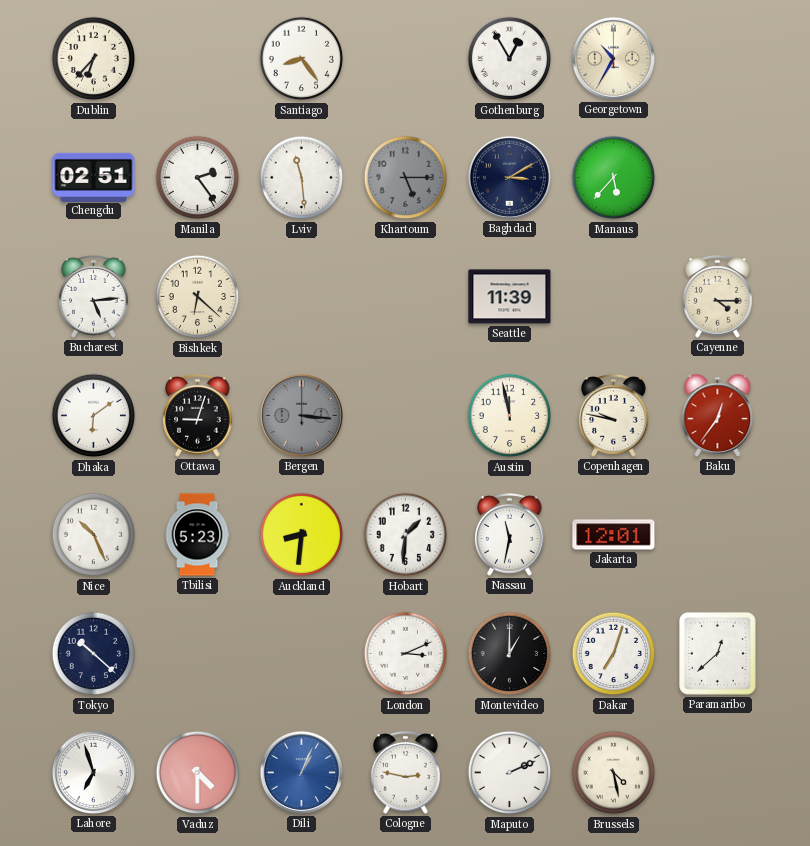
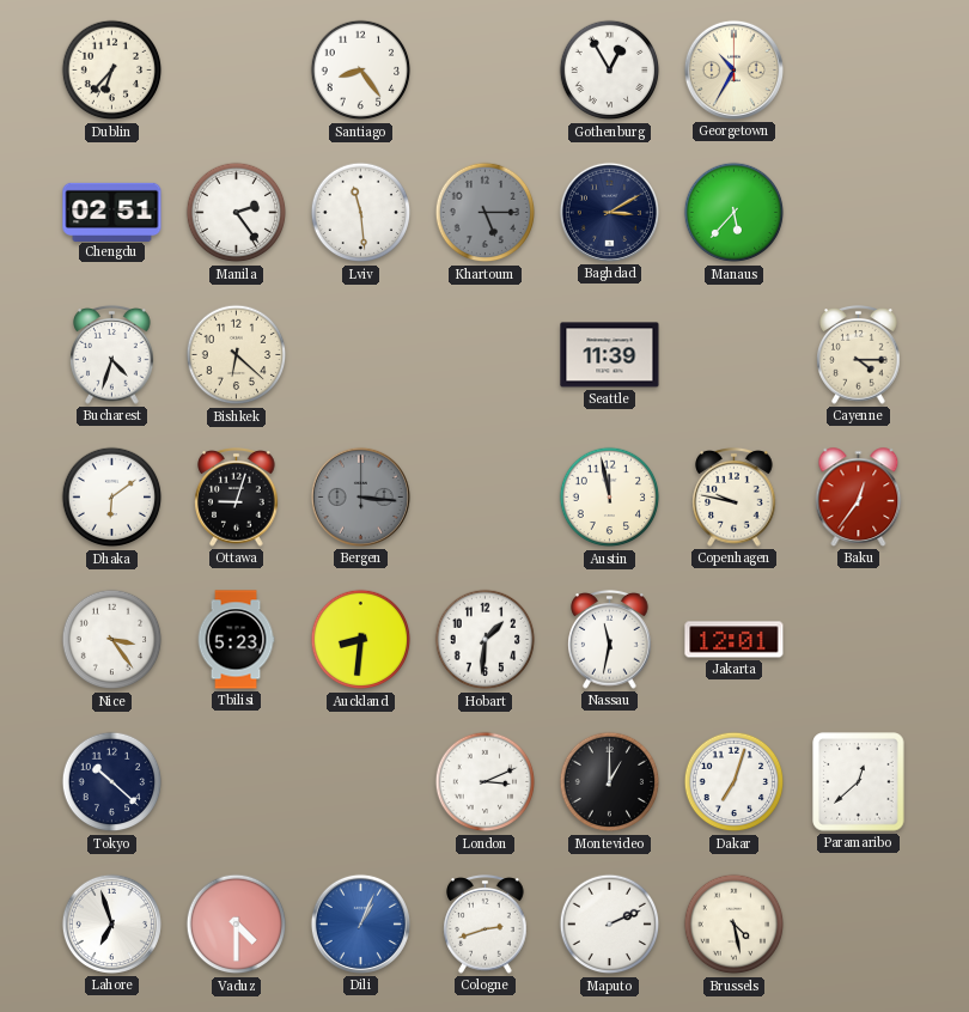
Bucharest: 5:14 -> 4:33
Nice: 10:26 -> 3:24
Cologne: 2:47 -> 2:42
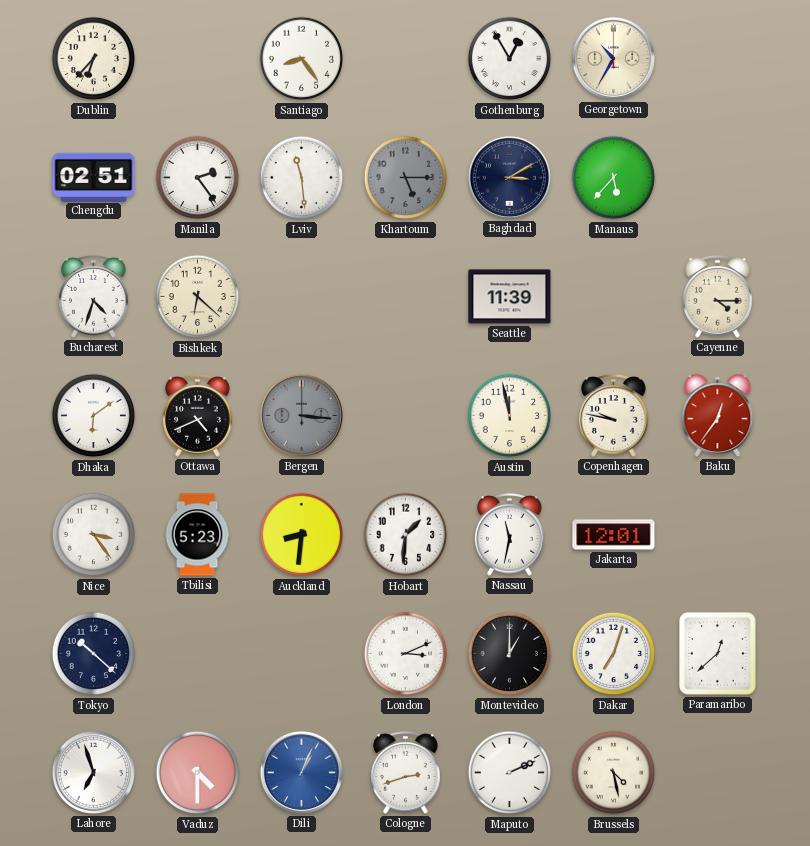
Ottawa: 9:03 -> 4:41
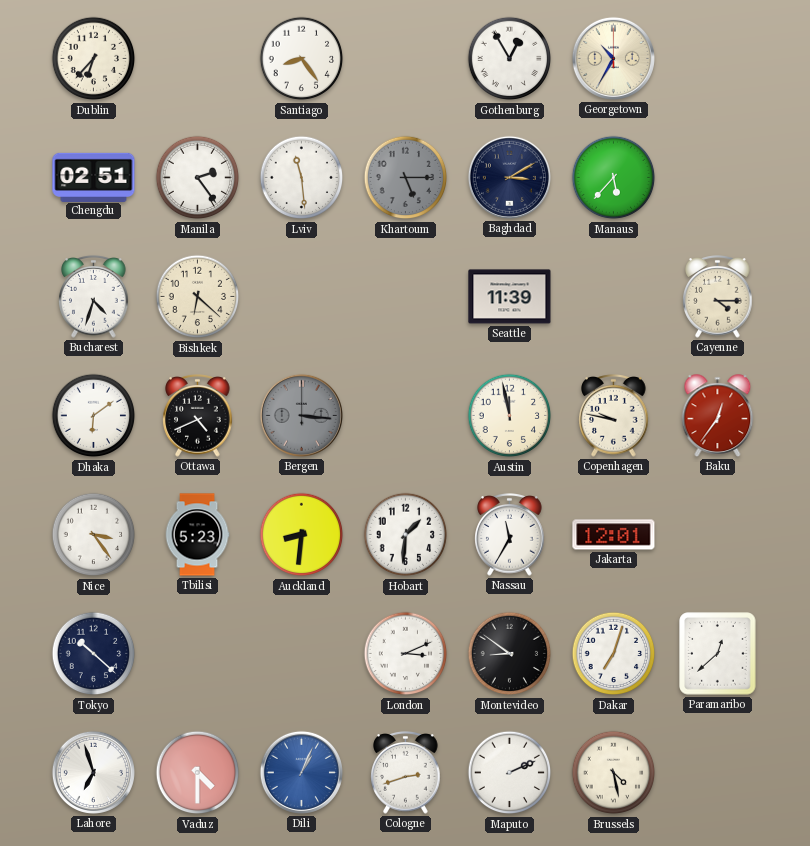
Nassau: 11:32 -> 11:35
Montevideo: 1:00 -> 8:51
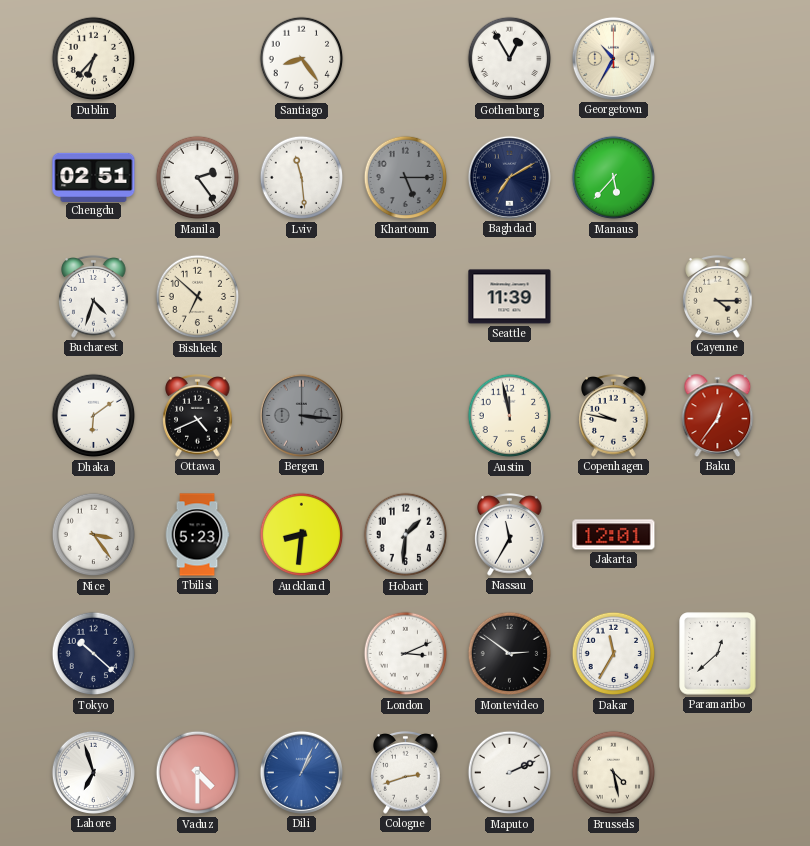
Baghdad: 3:10 -> 7:10
Bishkek: 6:22 -> 6:52
Montevideo: 8:51 -> 2:51
Dakar: 7:03 -> 11:35
